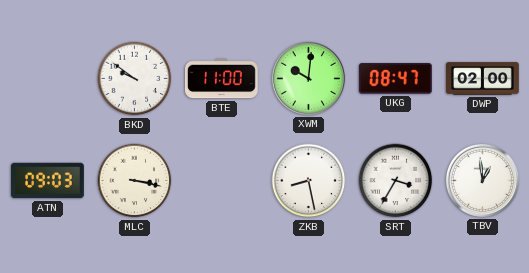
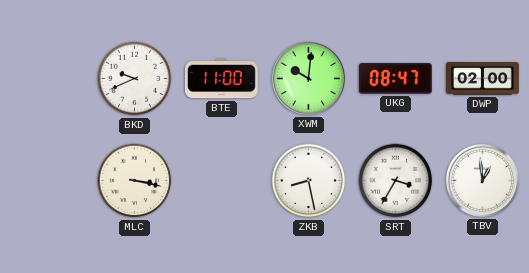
BKD: 9:51 -> 9:41
ATN: 09:03 -> none
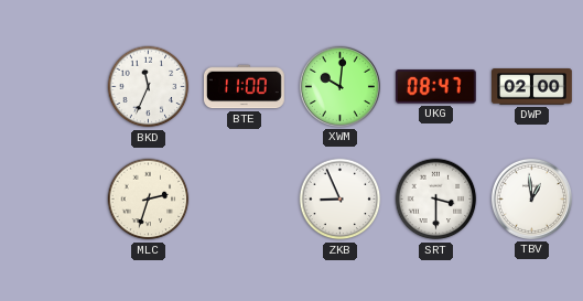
BKD: 9:41 -> 11:34
MLC: 3:17 -> 2:33
ZKB: 8:28 -> 8:56
SRT: 3:35 -> 3:30
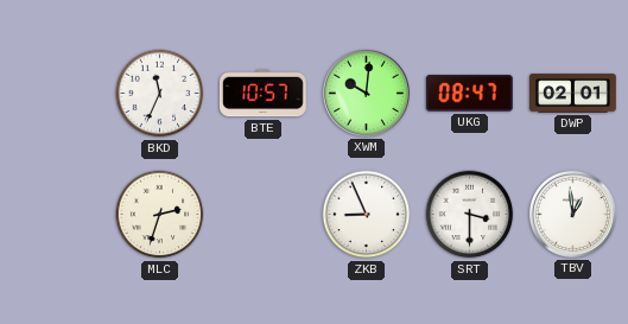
BTE: 11:00 -> 10:57
DWP: 02:00 -> 02:01
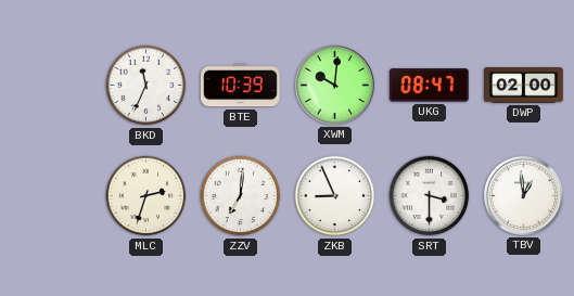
BTE: 10:57 -> 10:39
DWP: 02:01 -> 02:00
ZZV: none -> 7:01
